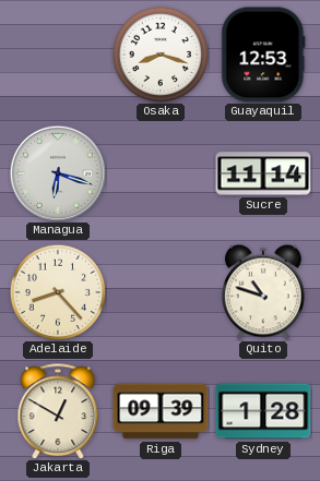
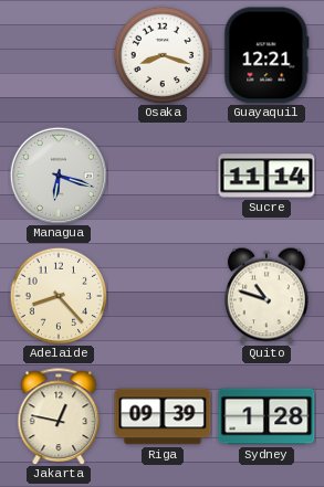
Guayaquil: 12:53 -> 12:21
Jakarta: 12:50 -> 12:47
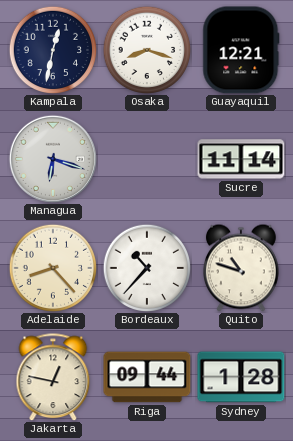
Kampala: none -> 12:32
Bordeaux: none -> 10:37
Riga: 09:39 -> 09:44
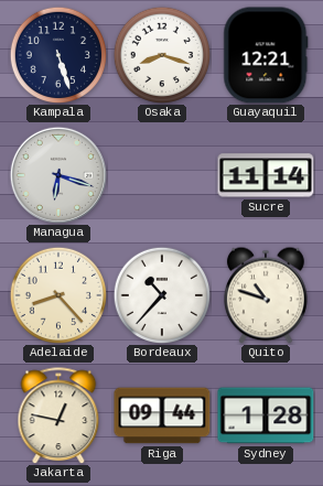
Kampala: 12:32 -> 5:27
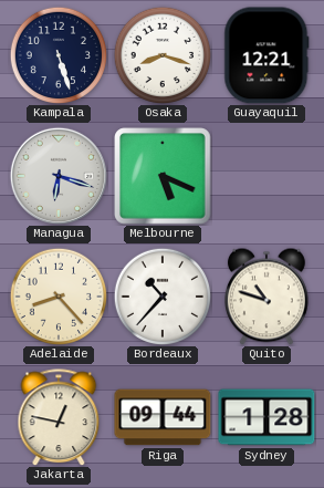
Melbourne: none -> 5:19
Sucre: 11:14 -> none
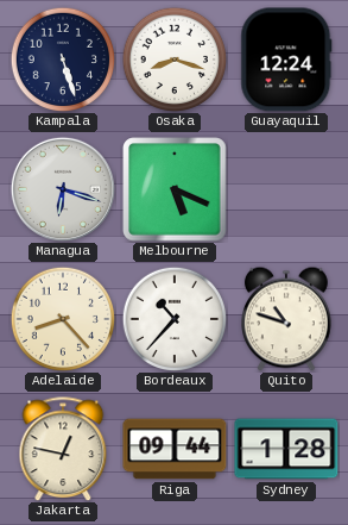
Guayaquil: 12:21 -> 12:24
